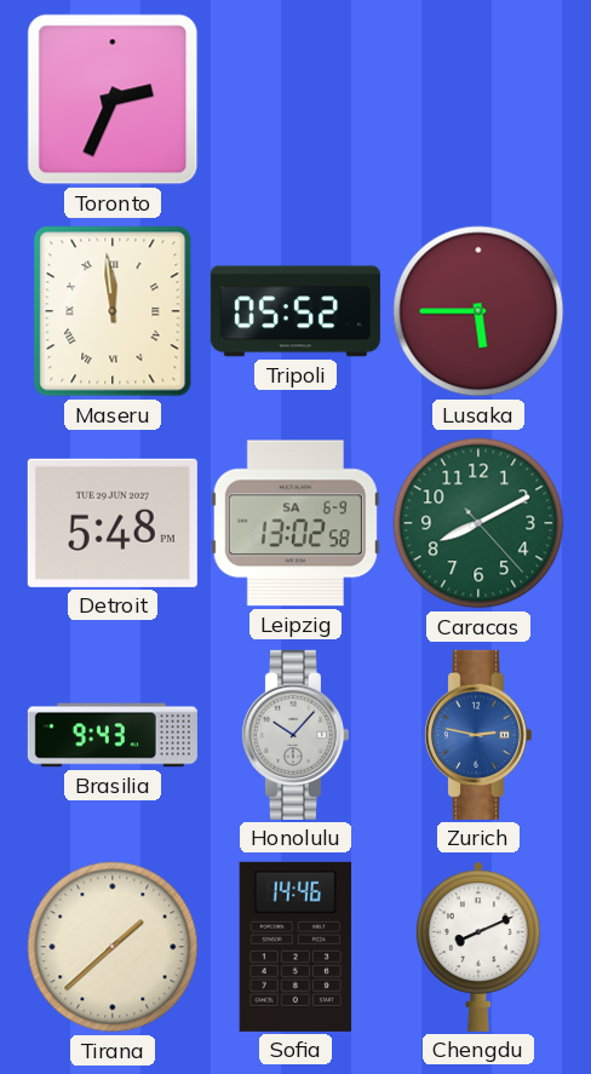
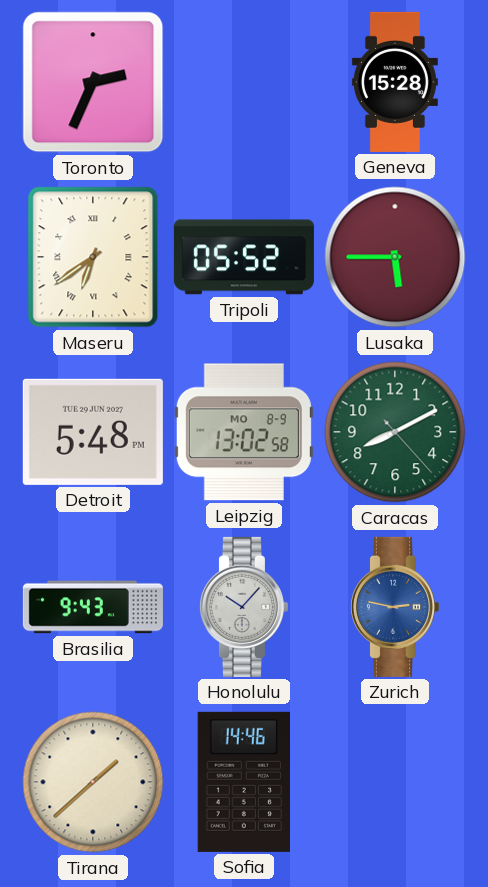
Geneva: none -> 15:28
Maseru: 11:59 -> 6:39
Leipzig date: SA 6-9 -> MO 8-9
Chengdu: 8:11 -> none
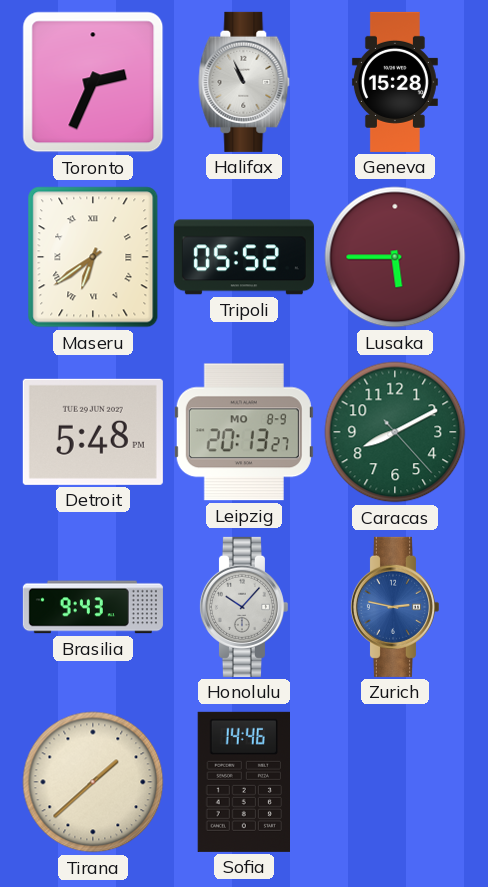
Halifax: none -> 10:56
Leipzig: 13:02 -> 20:13
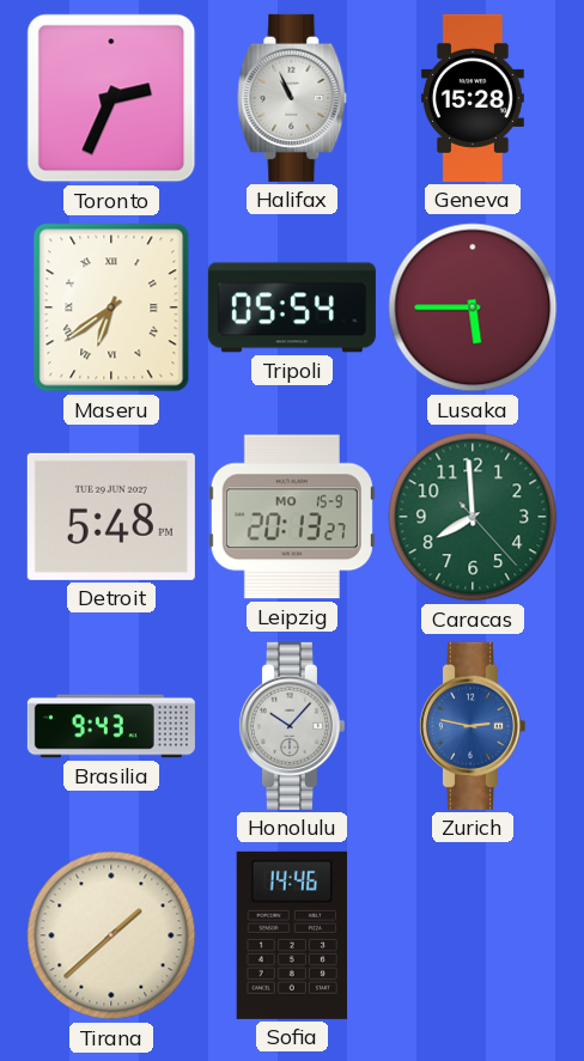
Tripoli: 05:52 -> 05:54
Leipzig date: MO 8-9 -> MO 15-9
Caracas: 8:10 -> 7:59
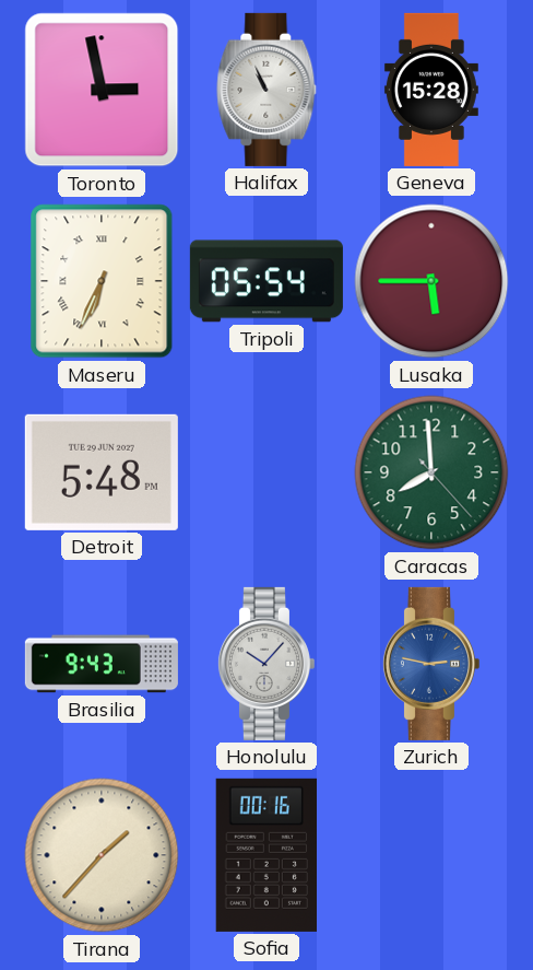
Toronto: 2:34 -> 2:58
Maseru: 6:39 -> 6:34
Leipzig: 20:13 -> none
Tirana: 1:38 -> 1:37
Sofia: 14:46 -> 00:16
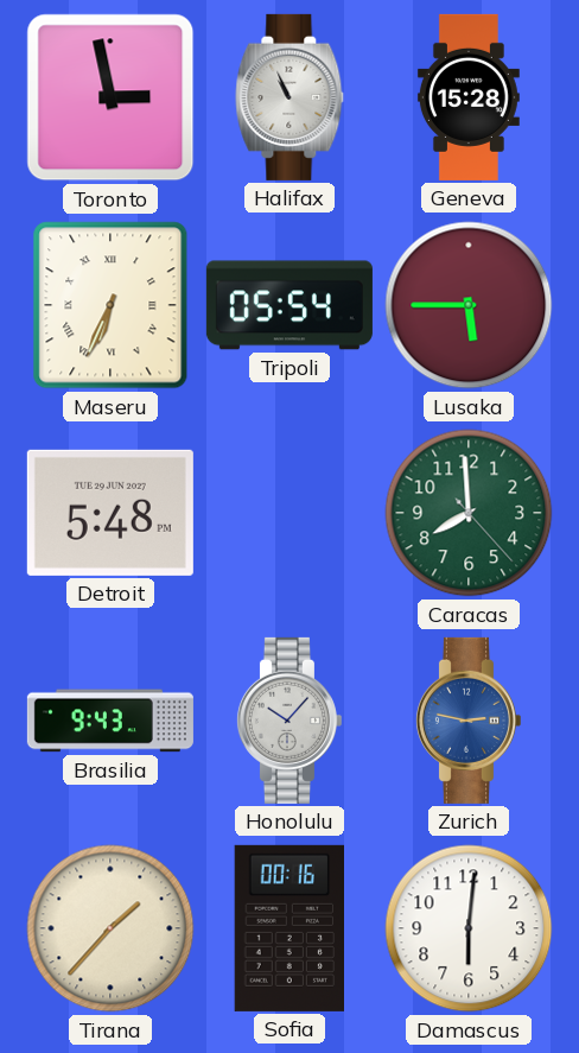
Damascus: none -> 6:01
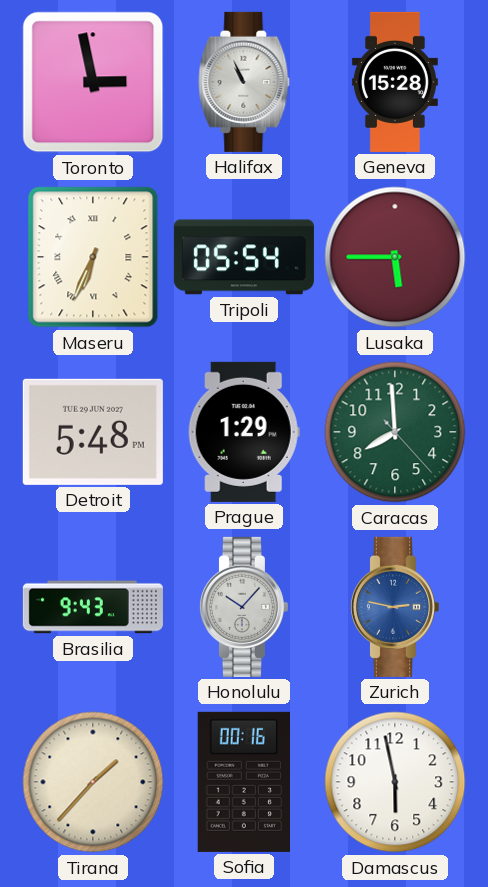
Prague: none -> 1:29
Damascus: 6:01 -> 5:58
